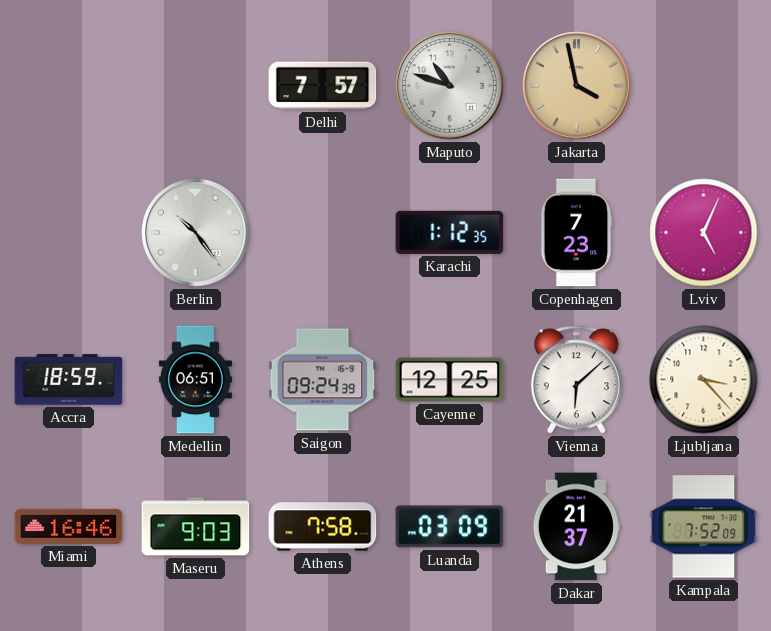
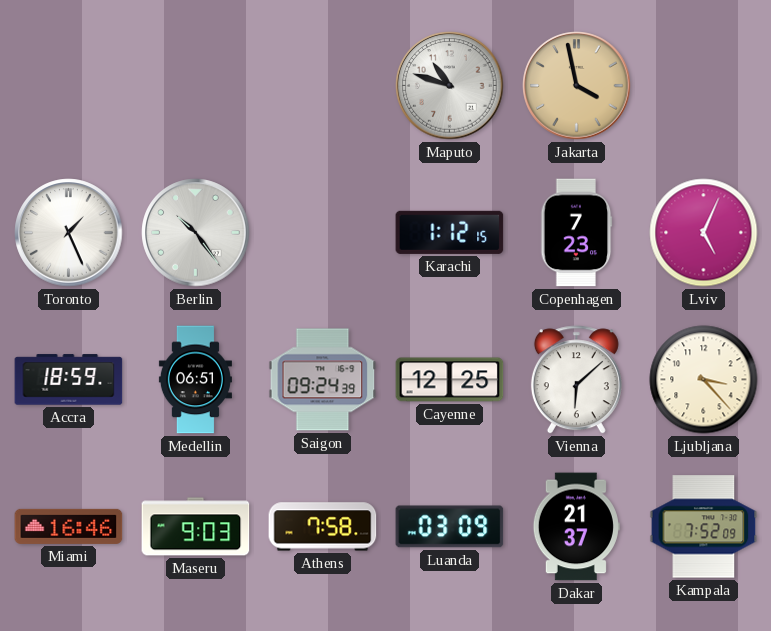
Delhi: 7:57 -> none
Toronto: none -> 1:26
Karachi: 1:12:35 -> 1:12:15
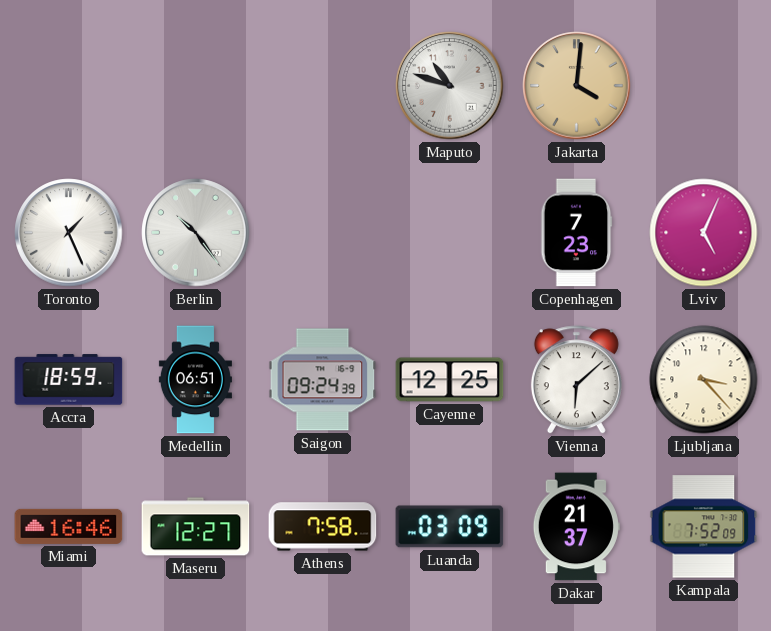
Jakarta: 3:58 -> 4:01
Karachi: 1:12 -> none
Maseru: 9:03 -> 12:27
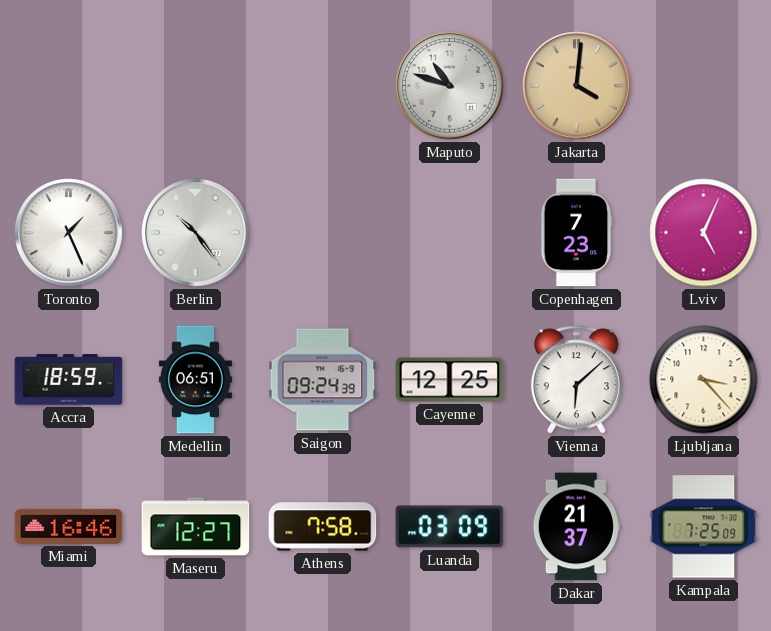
Kampala: 7:52 -> 7:25
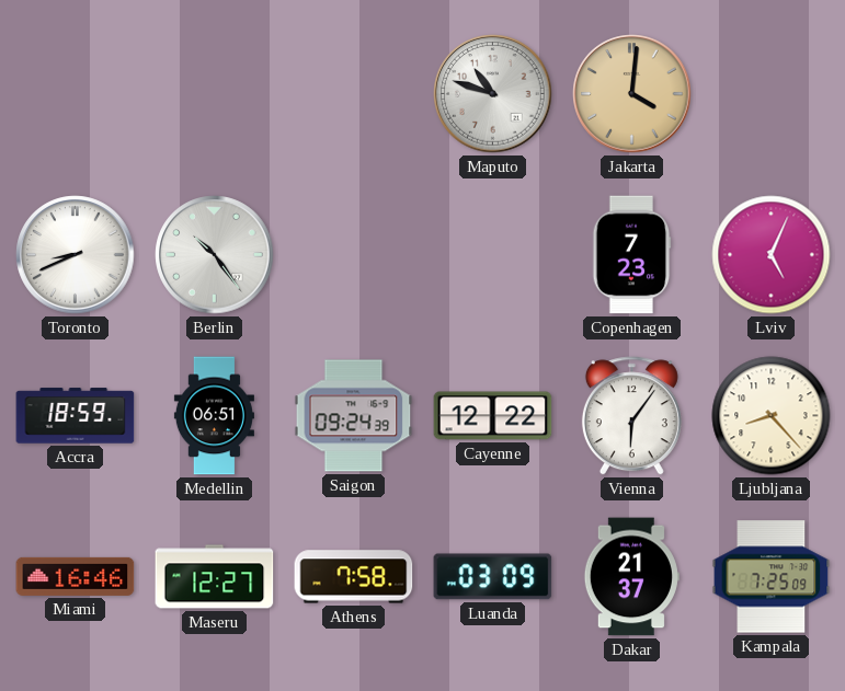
Toronto: 1:26 -> 8:41
Cayenne: 12:25 -> 12:22
Vienna: 6:08 -> 6:06
Ljubljana: 3:23 -> 8:23
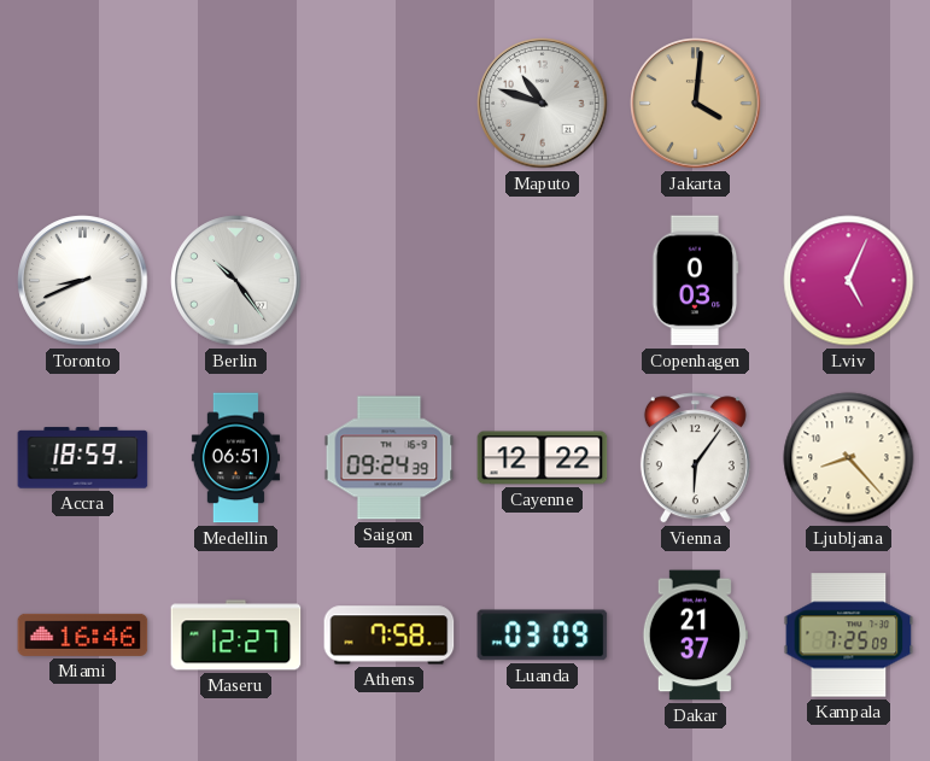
Copenhagen: 7:23 -> 0:03
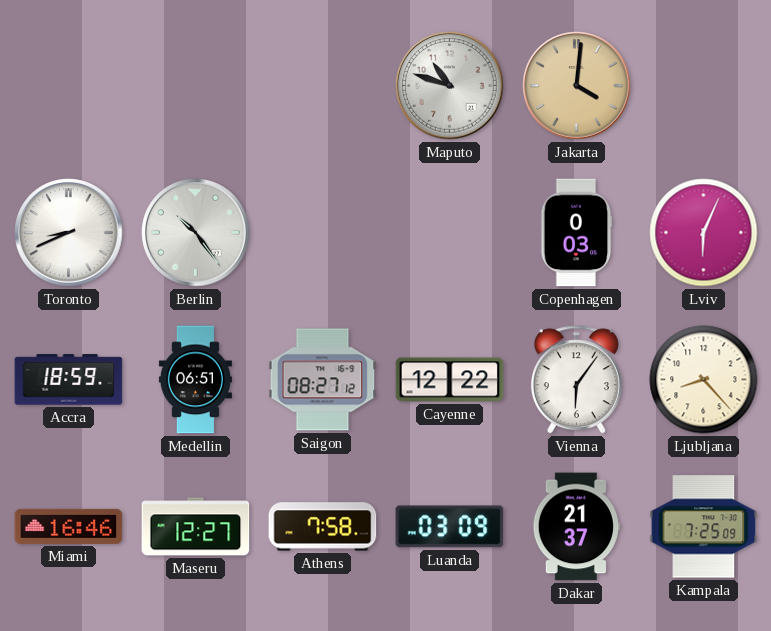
Lviv: 5:04 -> 6:04
Saigon: 09:24 -> 08:27
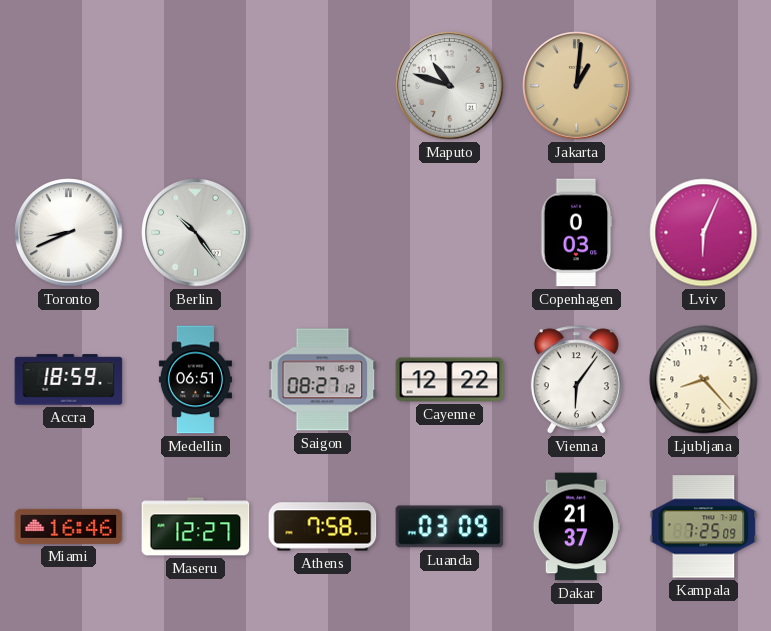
Jakarta: 4:01 -> 1:01
